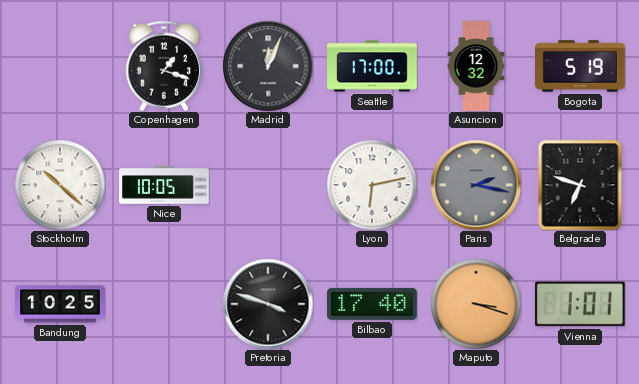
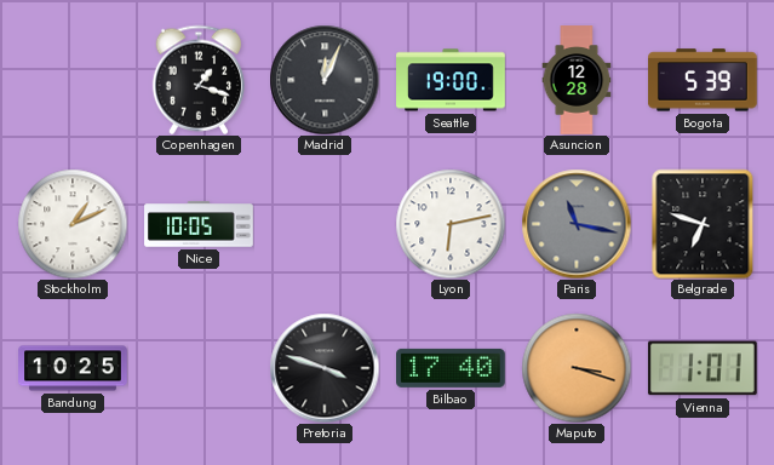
Seattle: 17:00 -> 19:00
Asuncion: 12:32 -> 12:28
Bogota: 5:19 -> 5:39
Stockholm: 10:22 -> 1:11
Paris: 2:17 -> 11:17
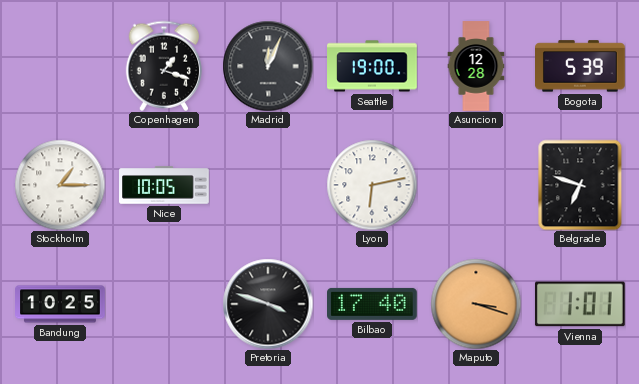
Stockholm: 1:11 -> 1:15
Paris: 11:17 -> none
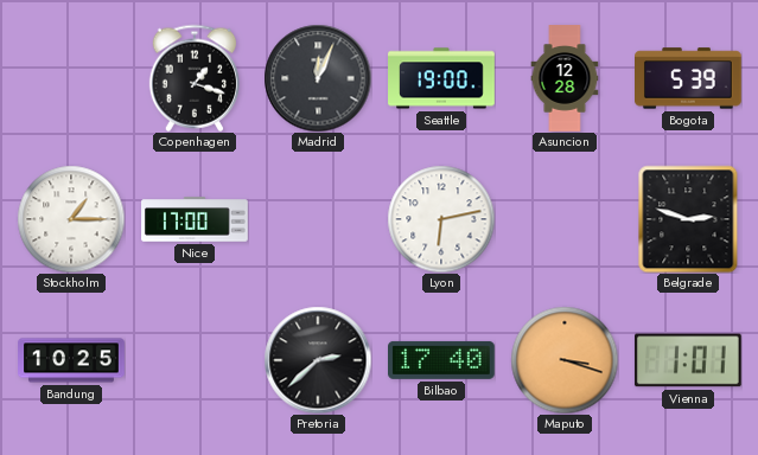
Nice: 10:05 -> 17:00
Belgrade: 6:48 -> 2:48
Pretoria: 3:48 -> 2:38
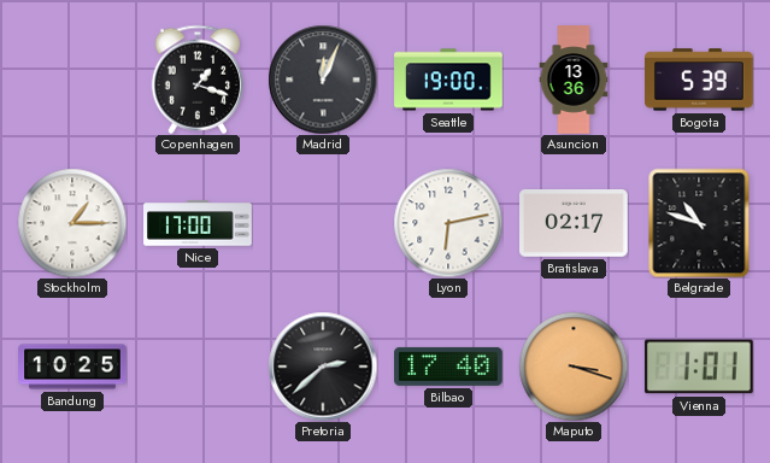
Asuncion: 12:28 -> 13:36
Bratislava: none -> 02:17
Belgrade: 2:48 -> 10:48
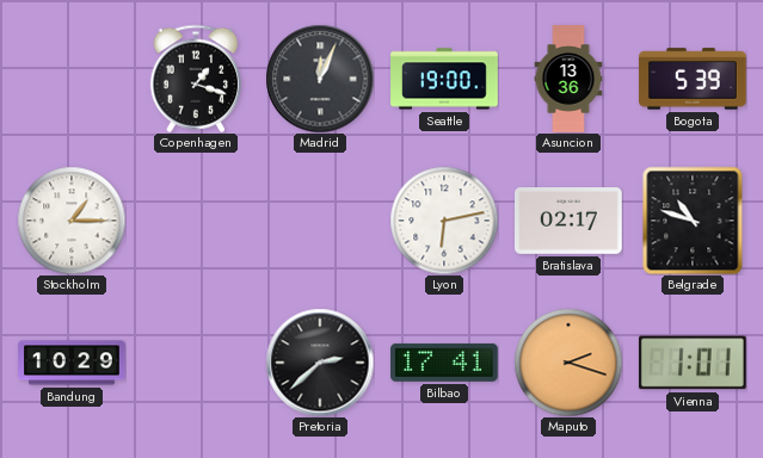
Nice: 17:00 -> none
Bandung: 10:25 -> 10:29
Bilbao: 17:40 -> 17:41
Maputo: 3:18 -> 2:18
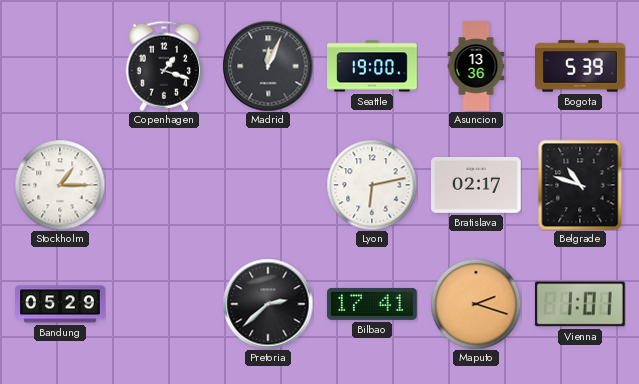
Bandung: 10:29 -> 05:29
